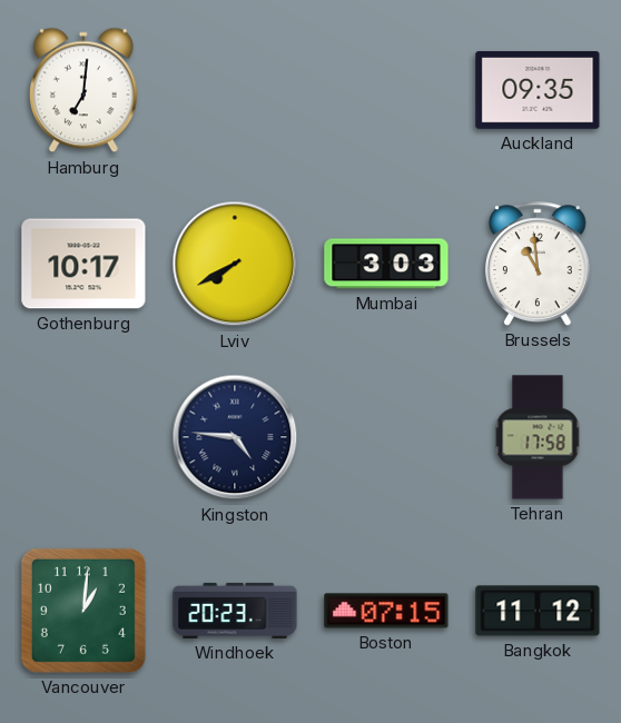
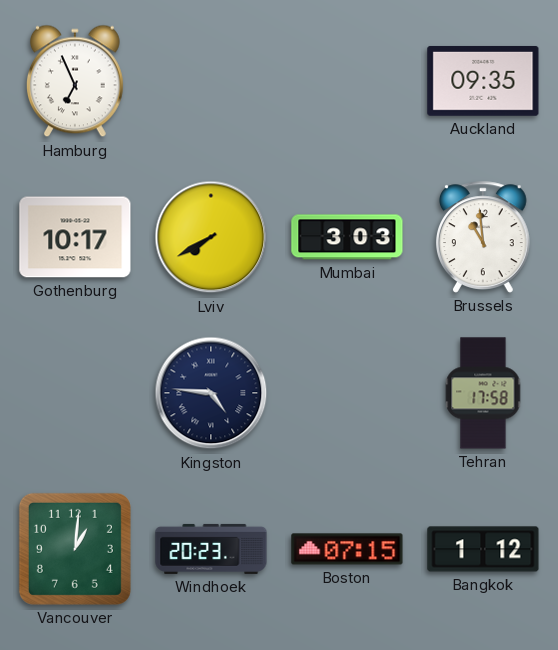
Hamburg: 7:01 -> 6:56
Bangkok: 11:12 -> 1:12
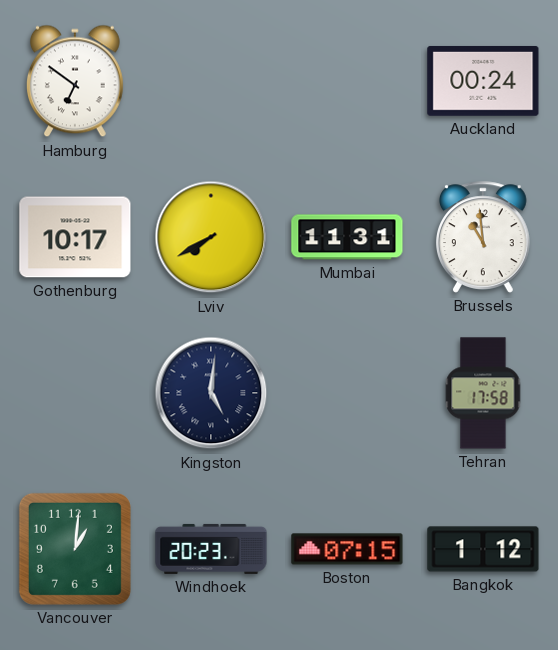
Hamburg: 6:56 -> 6:51
Auckland: 09:35 -> 00:24
Mumbai: 3:03 -> 11:31
Kingston: 4:46 -> 5:01
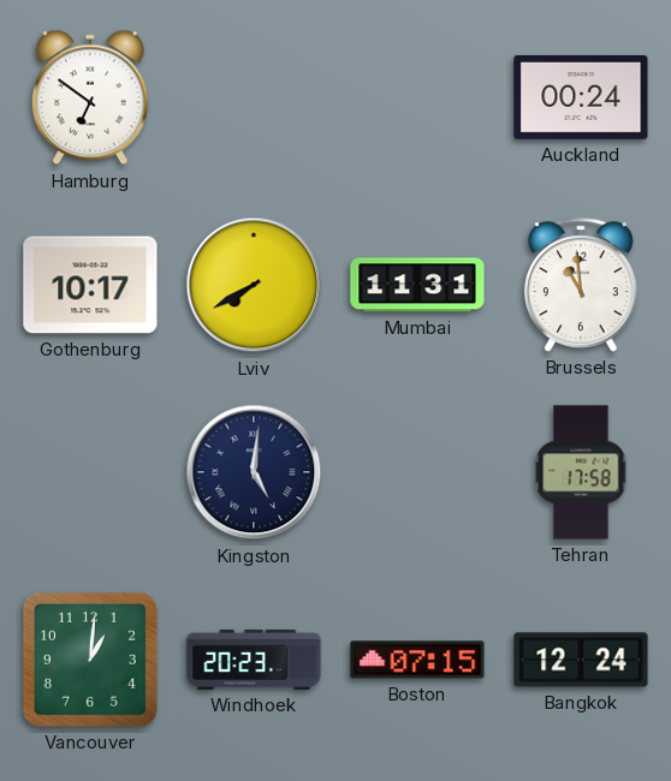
Bangkok: 1:12 -> 12:24
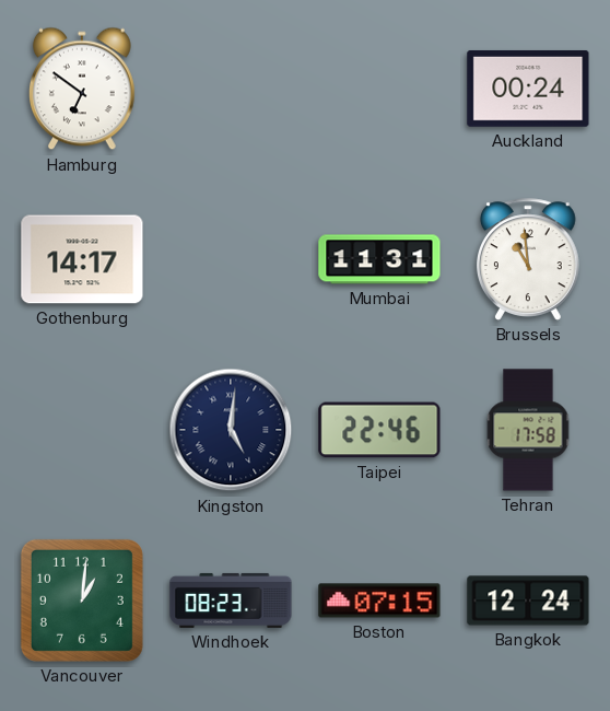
Gothenburg: 10:17 -> 14:17
Lviv: 7:40 -> none
Taipei: none -> 22:46
Windhoek: 20:23 -> 08:23
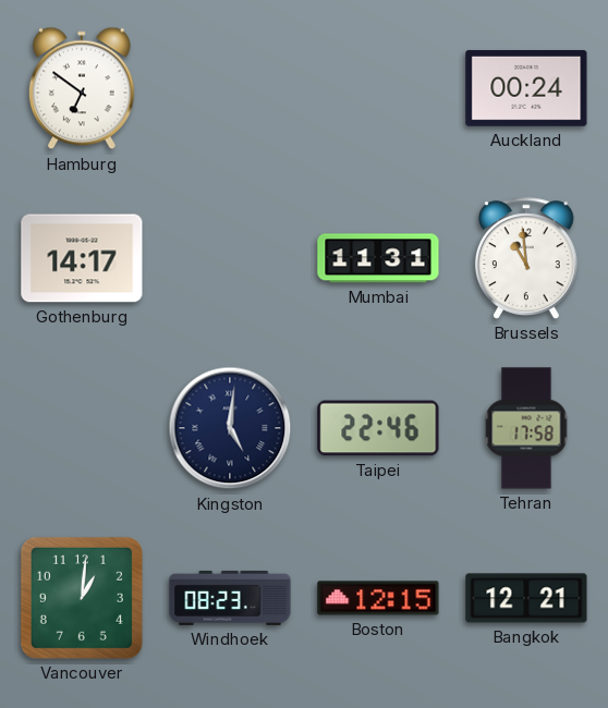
Boston: 07:15 -> 12:15
Bangkok: 12:24 -> 12:21
